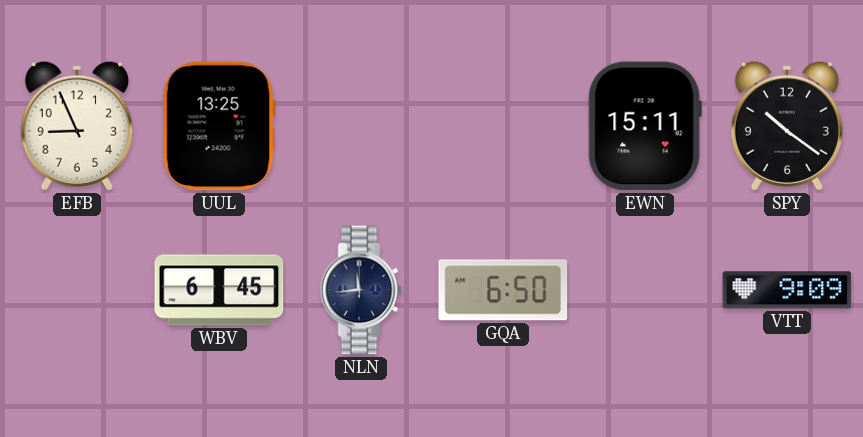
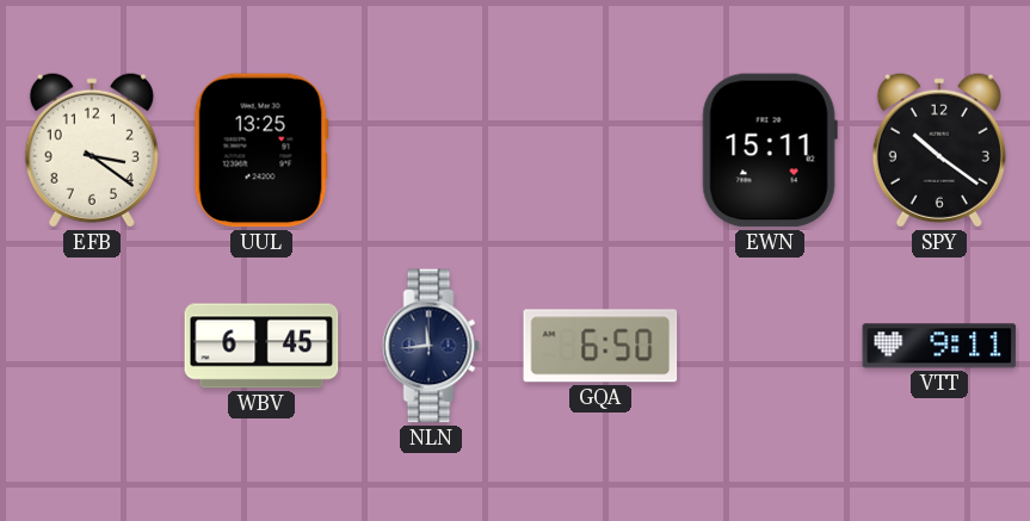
EFB: 8:56 -> 3:21
VTT: 9:09 -> 9:11
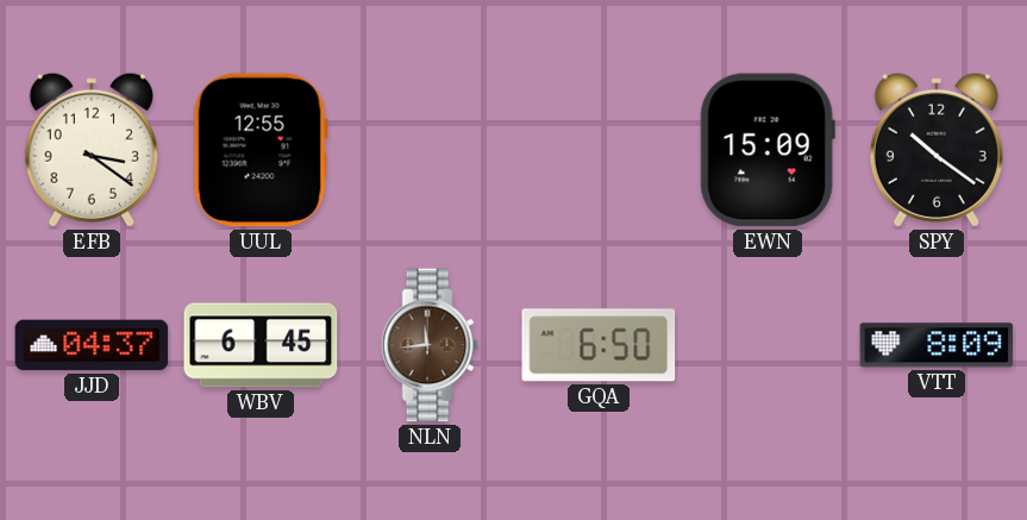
UUL: 13:25 -> 12:55
EWN: 15:11 -> 15:09
JJD: none -> 04:37
NLN dial: navy -> brown
VTT: 9:11 -> 8:09
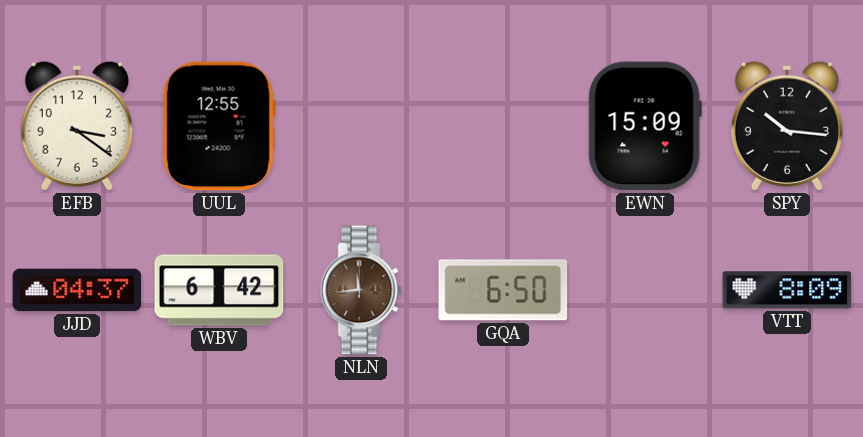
SPY: 10:21 -> 10:16
WBV: 6:45 -> 6:42
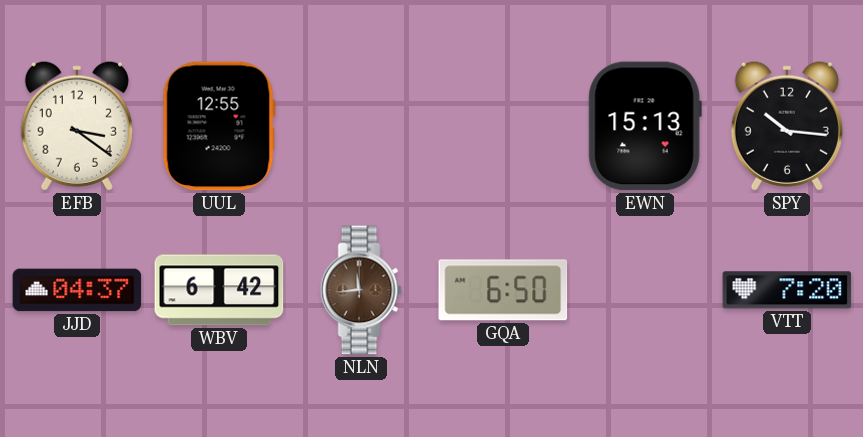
EWN: 15:09 -> 15:13
VTT: 8:09 -> 7:20
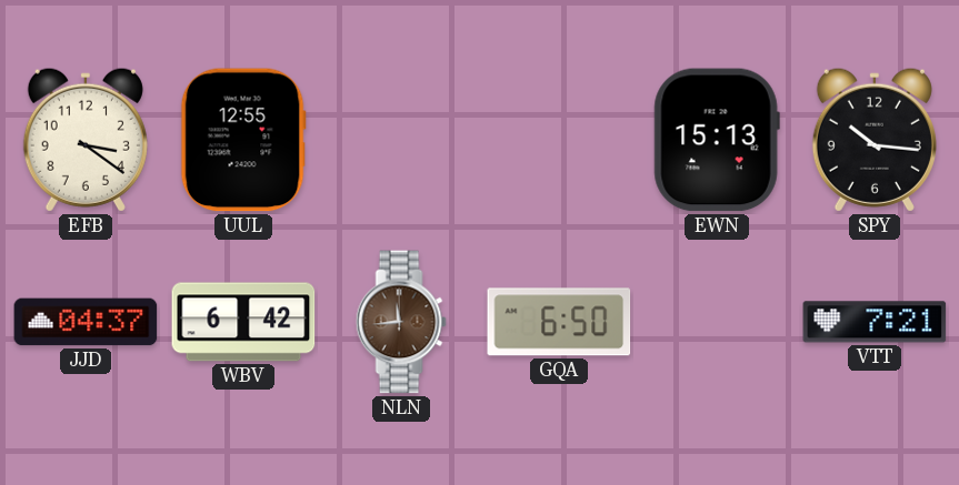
VTT: 7:20 -> 7:21
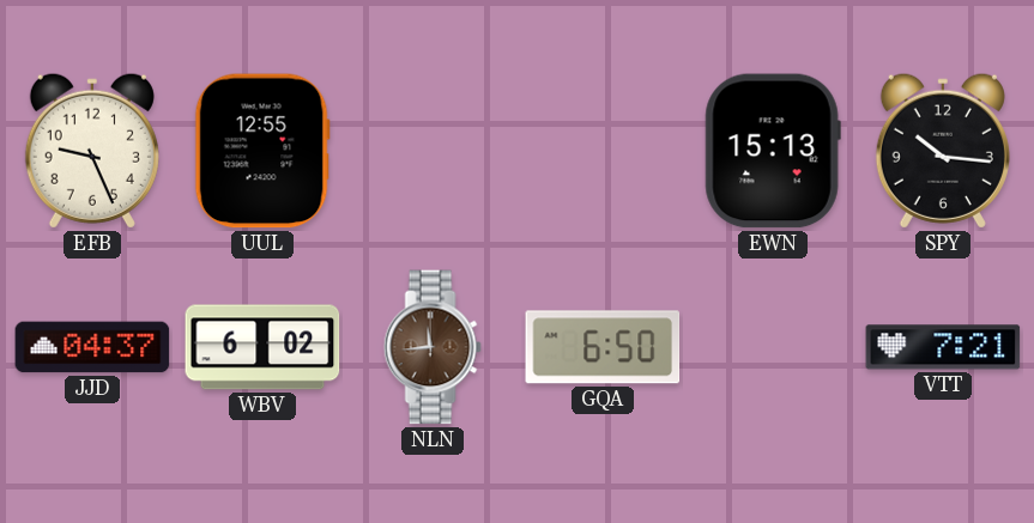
EFB: 3:21 -> 9:26
WBV: 6:42 -> 6:02
